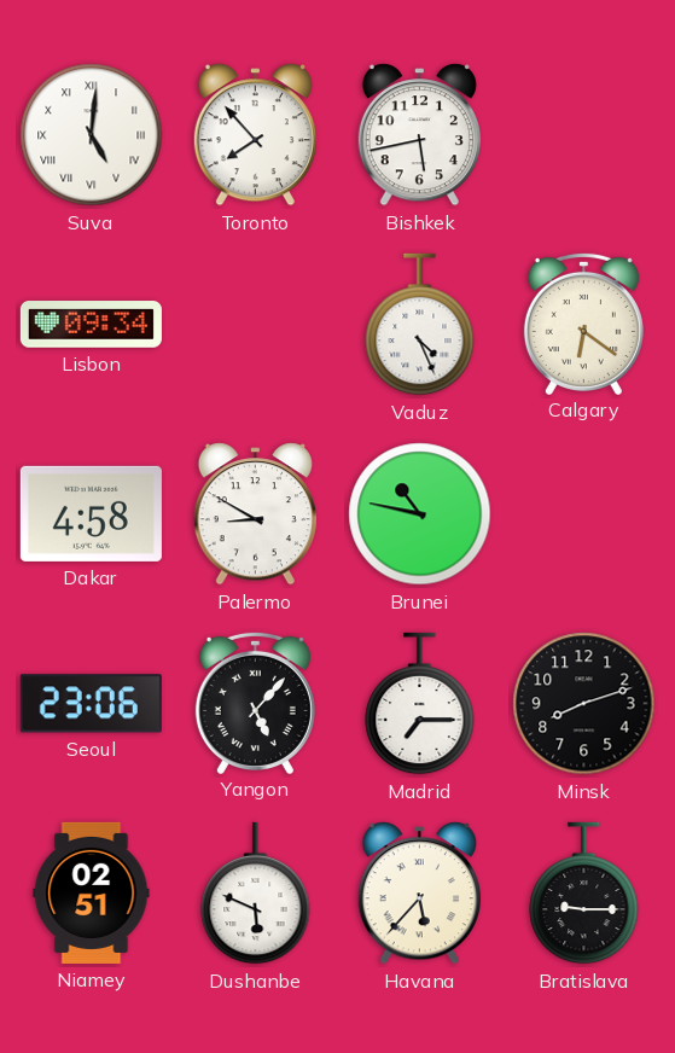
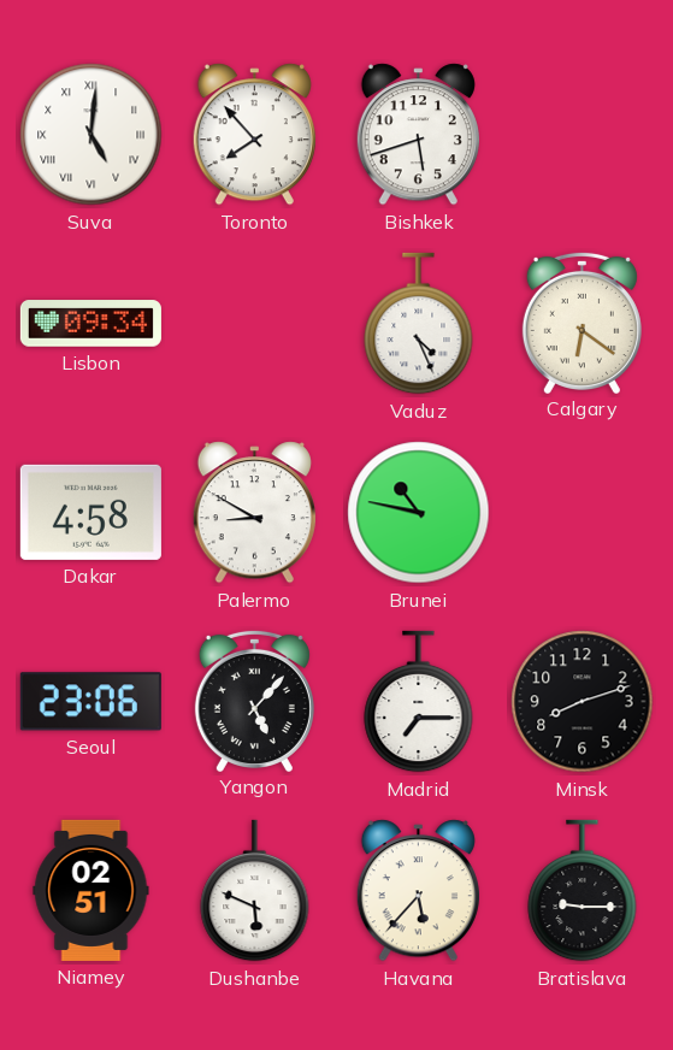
Bishkek: 5:43 -> 5:42
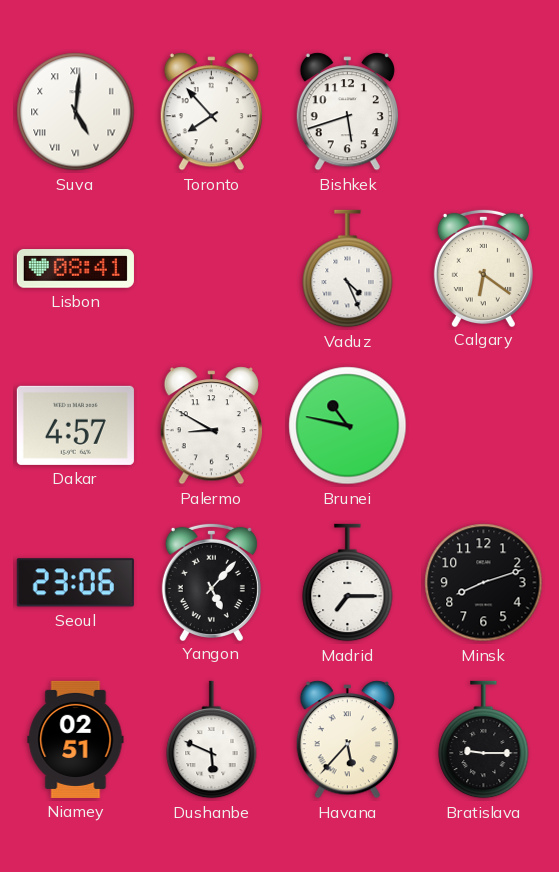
Lisbon: 09:34 -> 08:41
Dakar: 4:58 -> 4:57
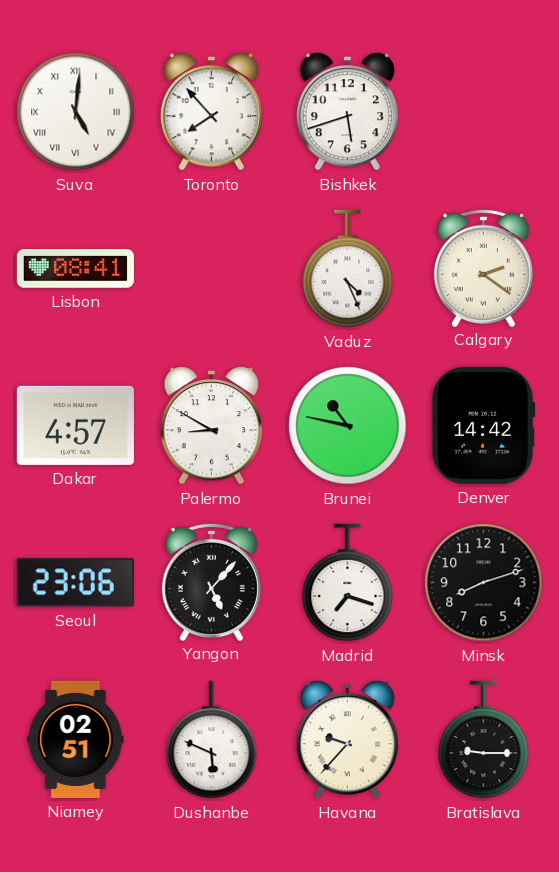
Calgary: 6:21 -> 2:21
Denver: none -> 14:42
Madrid: 7:15 -> 7:18
Havana: 5:37 -> 9:37
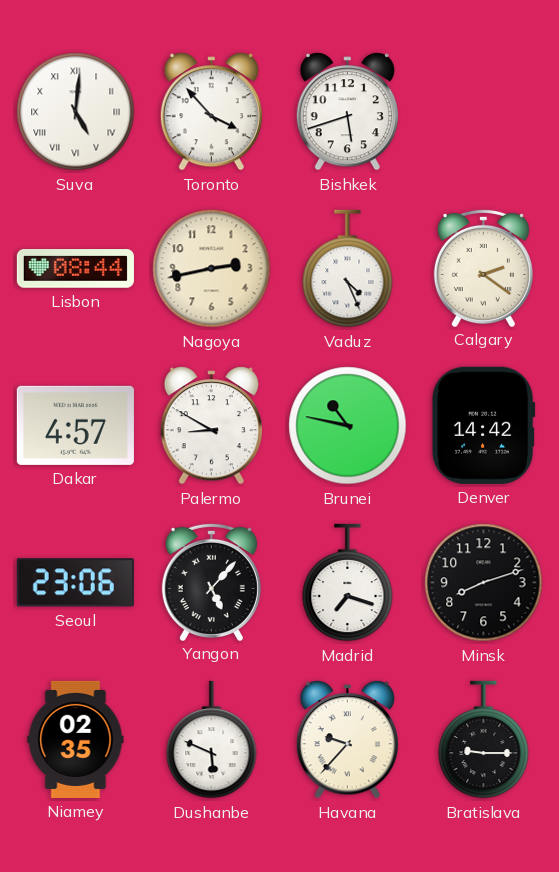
Toronto: 7:53 -> 3:53
Lisbon: 08:41 -> 08:44
Nagoya: none -> 2:43
Niamey: 02:51 -> 02:35
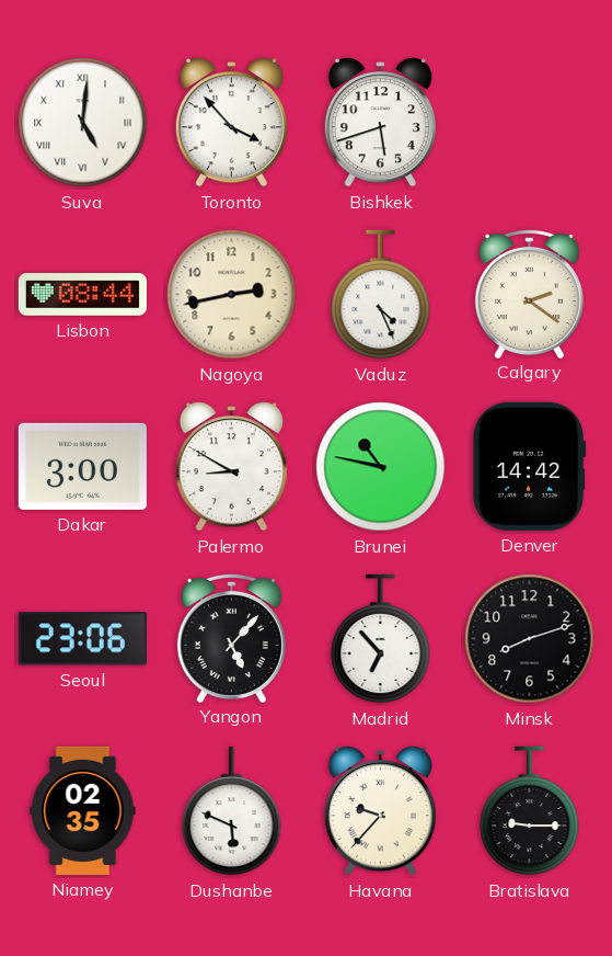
Dakar: 4:57 -> 3:00
Madrid: 7:18 -> 6:53
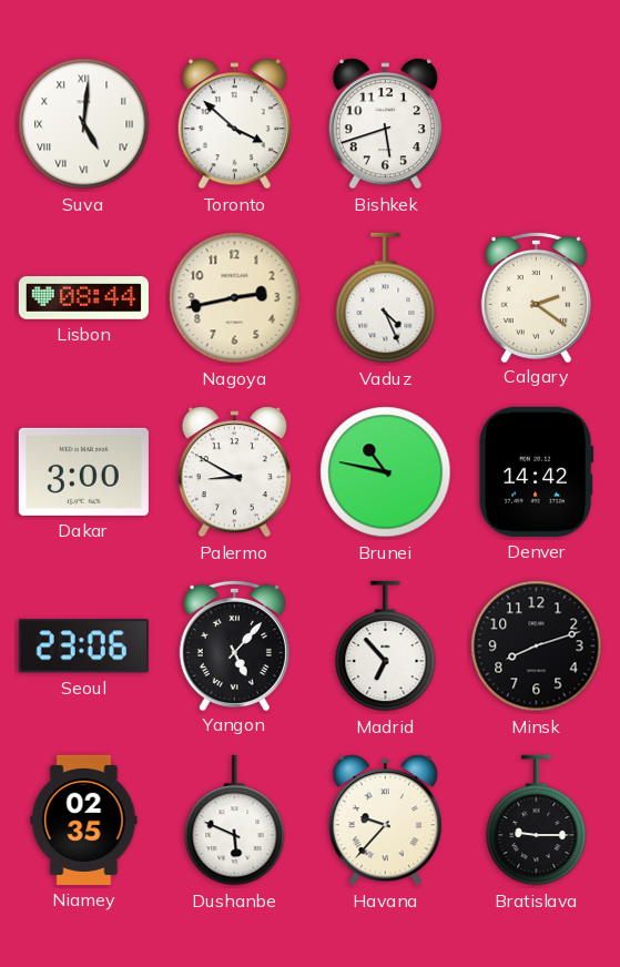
Toronto: 3:53 -> 3:52
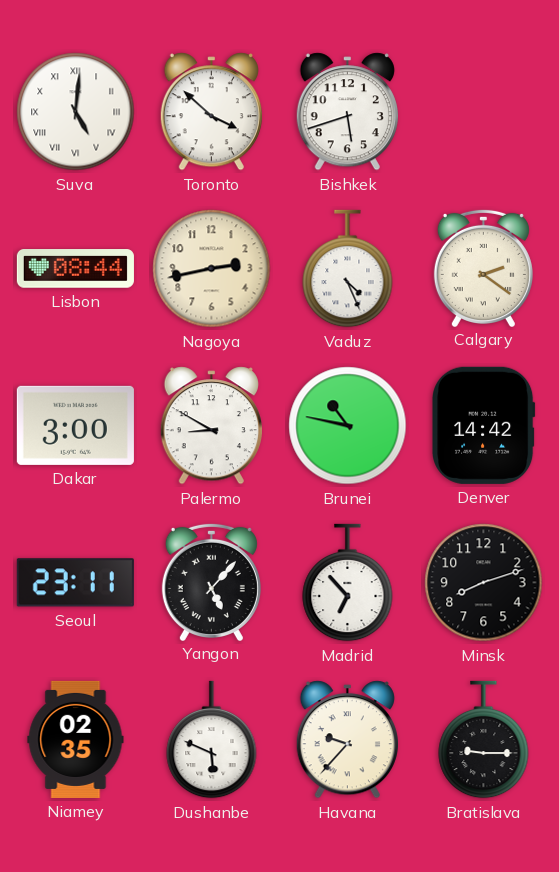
Seoul: 23:06 -> 23:11
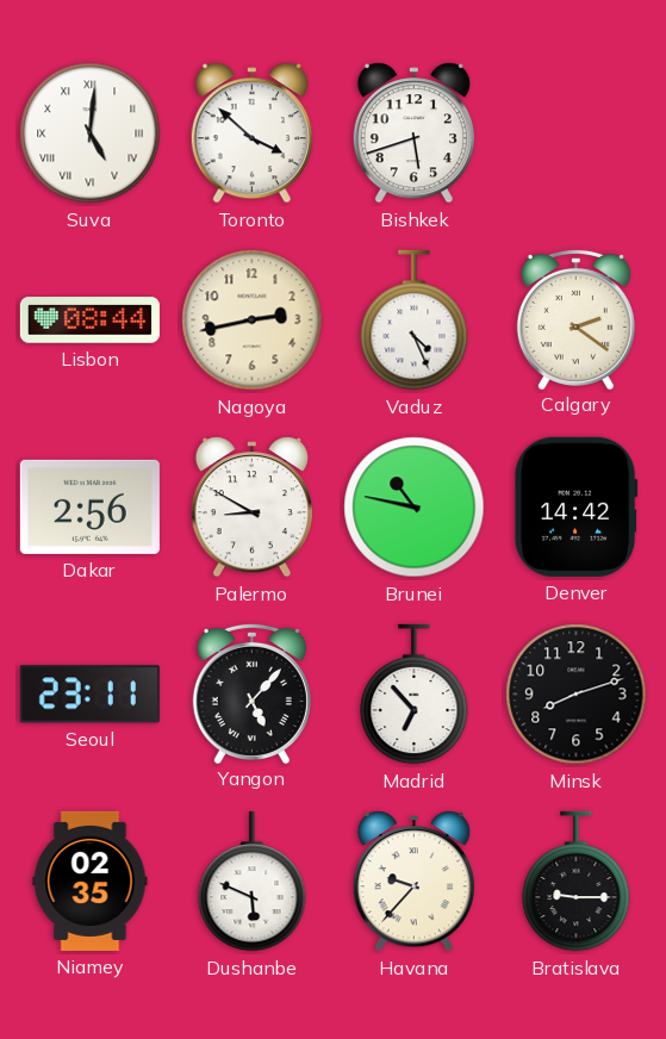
Dakar: 3:00 -> 2:56
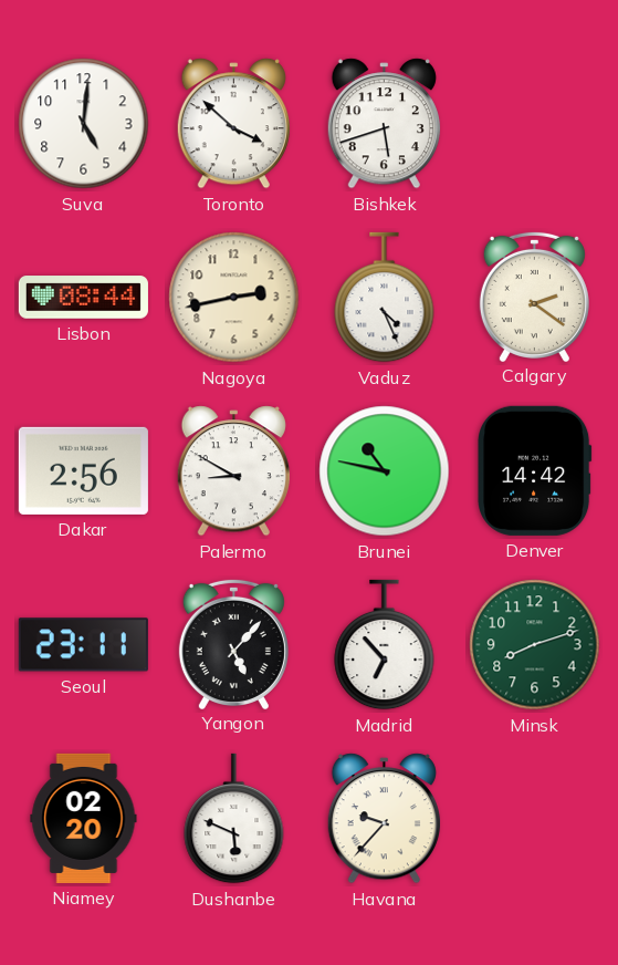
Suva numerals: Roman -> Arabic
Minsk dial: black -> green
Niamey: 02:35 -> 02:20
Bratislava: 9:15 -> none
